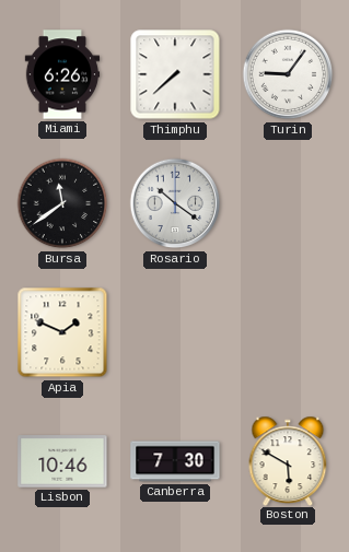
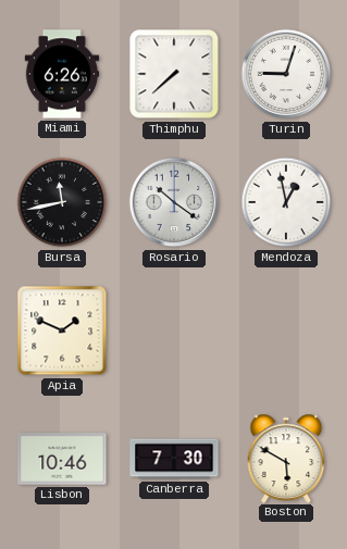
Turin: 9:06 -> 9:03
Bursa: 11:39 -> 11:43
Mendoza: none -> 12:58
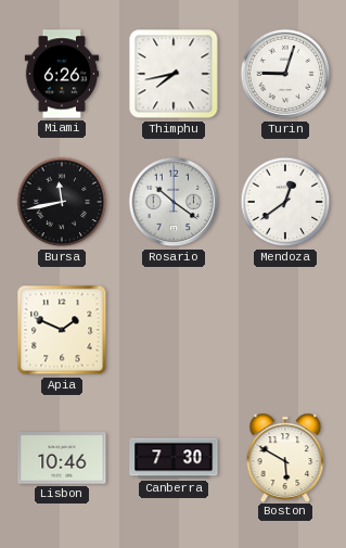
Thimphu: 7:38 -> 7:43
Mendoza: 12:58 -> 12:39
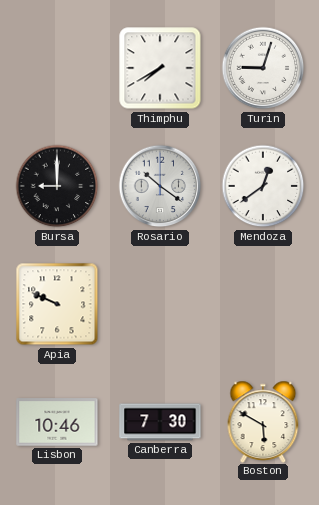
Miami: 6:26 -> none
Thimphu: 7:43 -> 7:40
Bursa: 11:43 -> 9:00
Apia: 1:49 -> 9:49
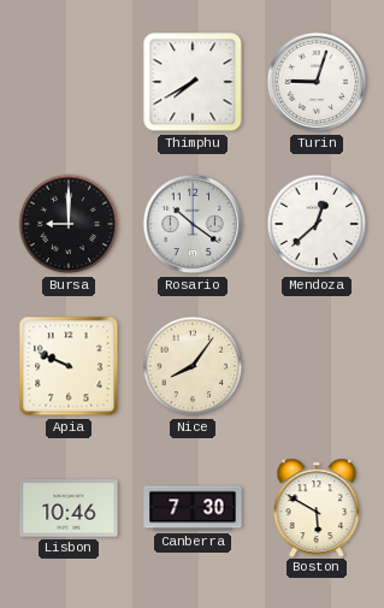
Mendoza: 12:39 -> 12:38
Nice: none -> 8:06
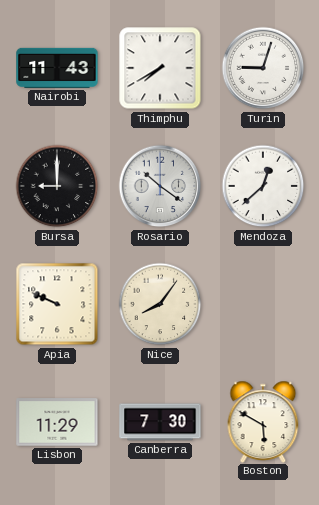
Nairobi: none -> 11:43
Lisbon: 10:46 -> 11:29
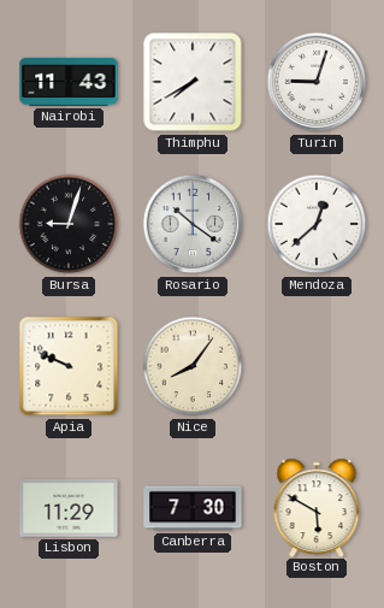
Bursa: 9:00 -> 9:03
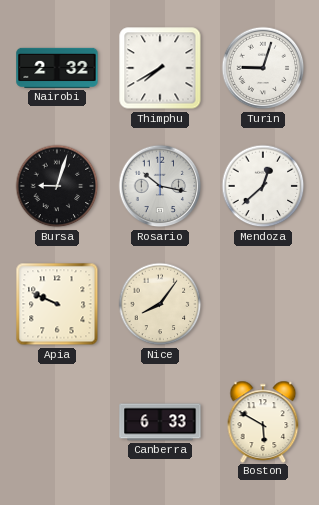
Nairobi: 11:43 -> 2:32
Rosario: 10:21 -> 10:17
Lisbon: 11:29 -> none
Canberra: 7:30 -> 6:33
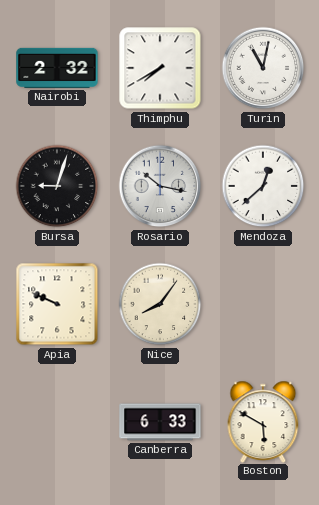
Turin: 9:03 -> 11:02
